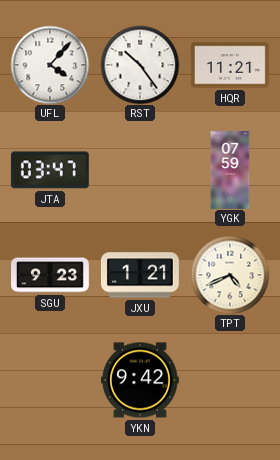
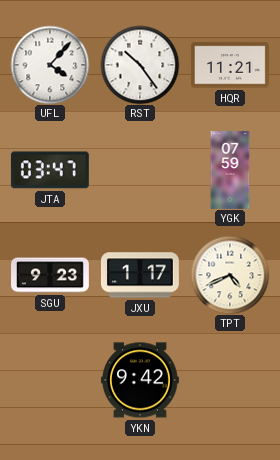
JXU: 1:21 -> 1:17
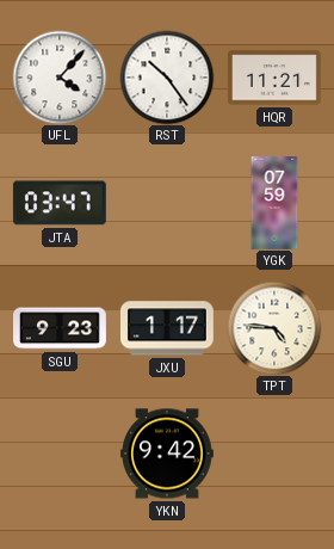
TPT: 4:41 -> 4:46
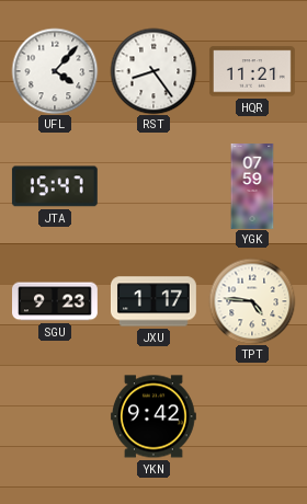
RST: 10:24 -> 8:24
JTA: 03:47 -> 15:47
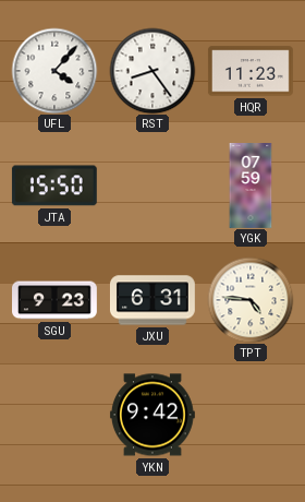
HQR: 11:21 -> 11:23
JTA: 15:47 -> 15:50
JXU: 1:17 -> 6:31
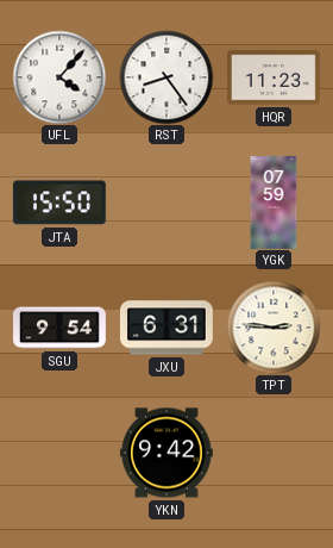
SGU: 9:23 -> 9:54
TPT: 4:46 -> 2:46
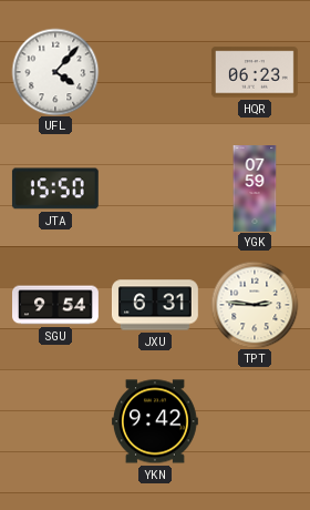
RST: 8:24 -> none
HQR: 11:23 -> 06:23
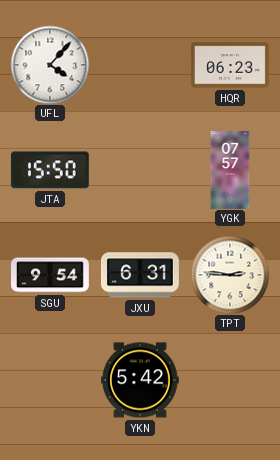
YGK: 07:59 -> 07:57
YKN: 9:42 -> 5:42
